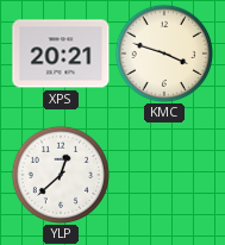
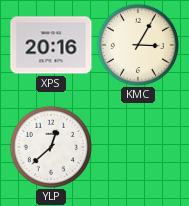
XPS: 20:21 -> 20:16
KMC: 3:48 -> 3:05
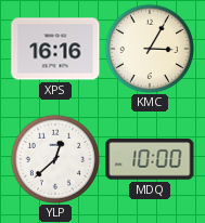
XPS: 20:16 -> 16:16
MDQ: none -> 10:00
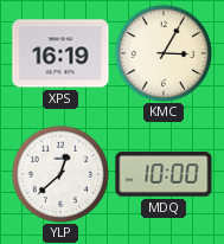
XPS: 16:16 -> 16:19
